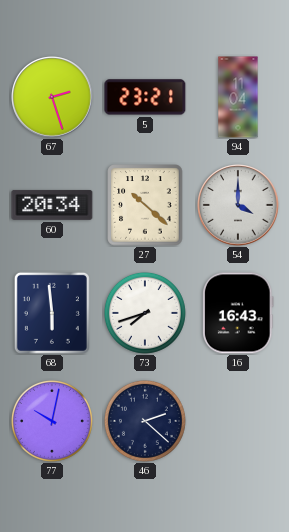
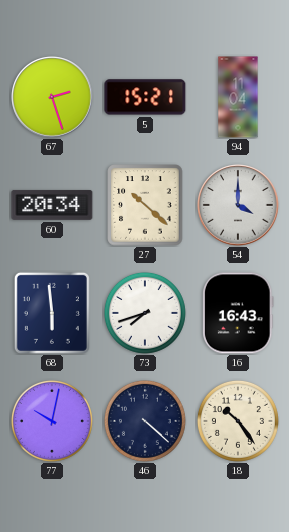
5: 23:21 -> 15:21
46: 2:22 -> 4:22
18: none -> 10:24
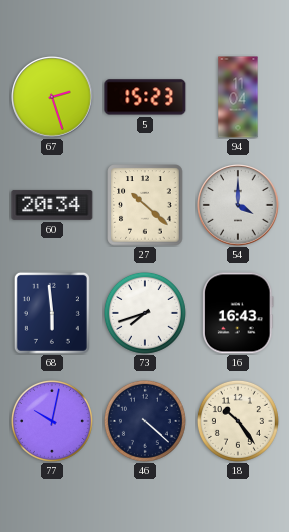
5: 15:21 -> 15:23
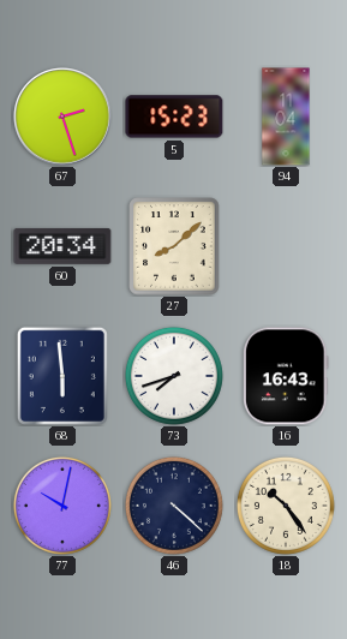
27: 10:22 -> 8:08
54: 4:00 -> none
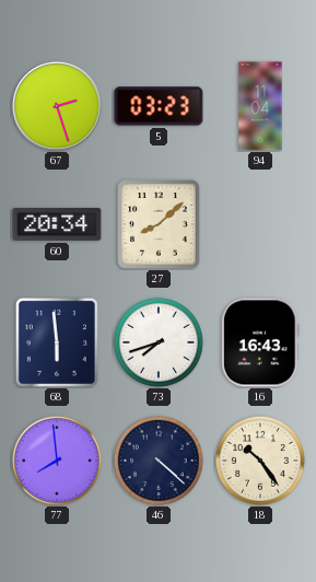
5: 15:23 -> 03:23
77: 10:02 -> 7:59
